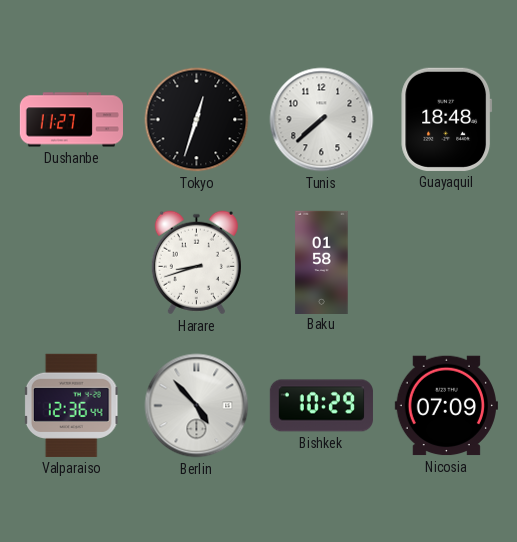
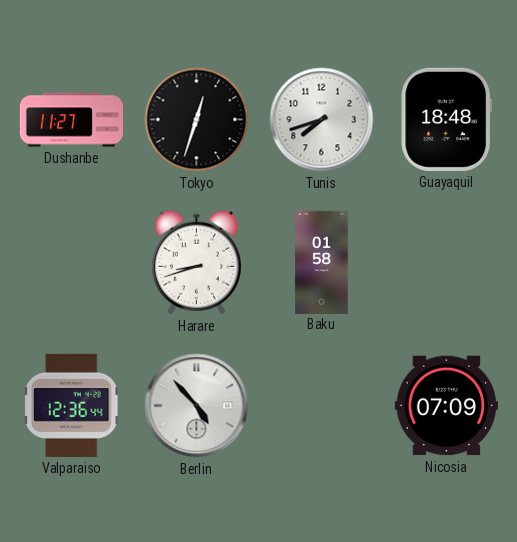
Tunis: 7:38 -> 7:42
Bishkek: 10:29 -> none
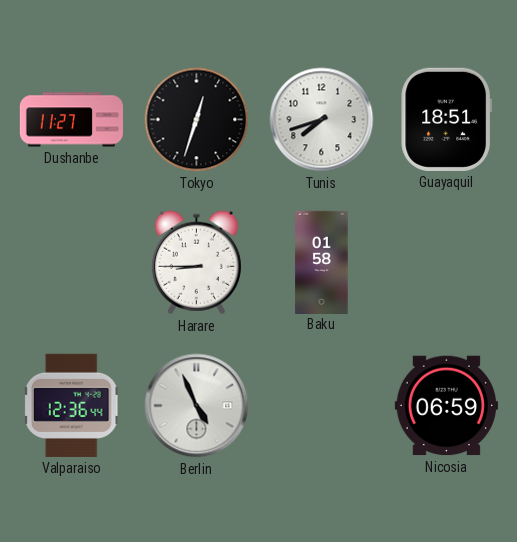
Guayaquil: 18:48 -> 18:51
Harare: 8:42 -> 8:45
Berlin: 4:53 -> 4:56
Nicosia: 07:09 -> 06:59
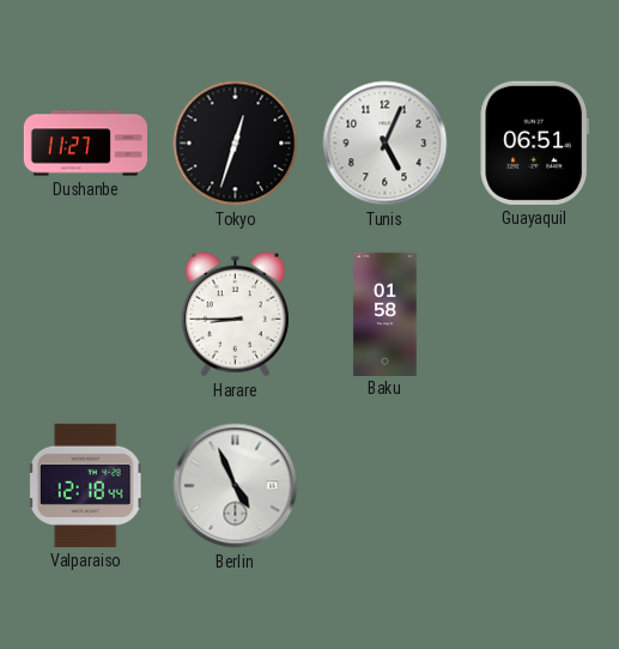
Tunis: 7:42 -> 5:04
Guayaquil: 18:51 -> 06:51
Valparaiso: 12:36 -> 12:18
Nicosia: 06:59 -> none
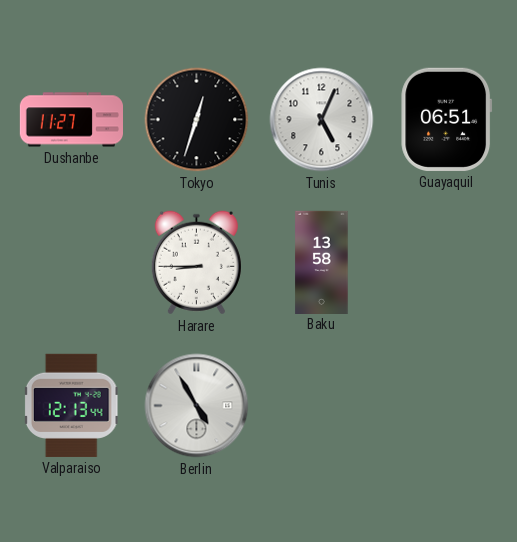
Baku: 01:58 -> 13:58
Valparaiso: 12:18 -> 12:13
Berlin: 4:56 -> 4:55
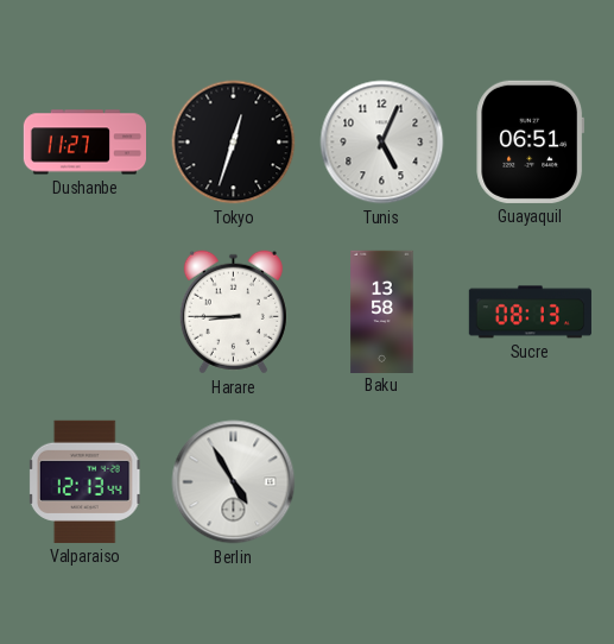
Sucre: none -> 08:13
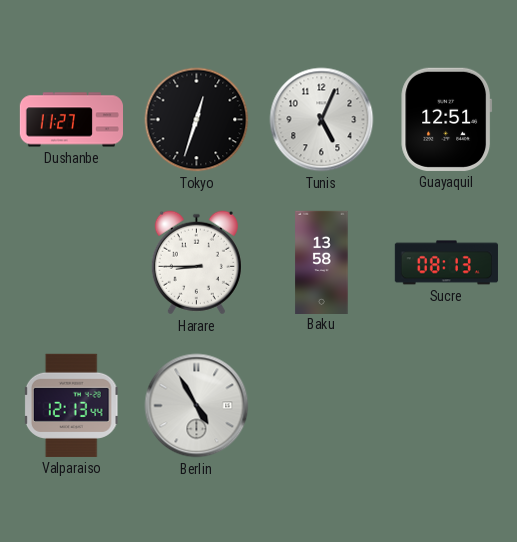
Guayaquil: 06:51 -> 12:51
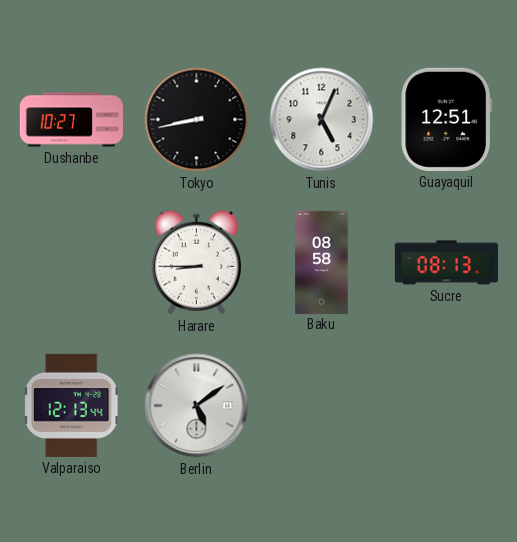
Dushanbe: 11:27 -> 10:27
Tokyo: 12:33 -> 8:43
Baku: 13:58 -> 08:58
Berlin: 4:55 -> 5:09
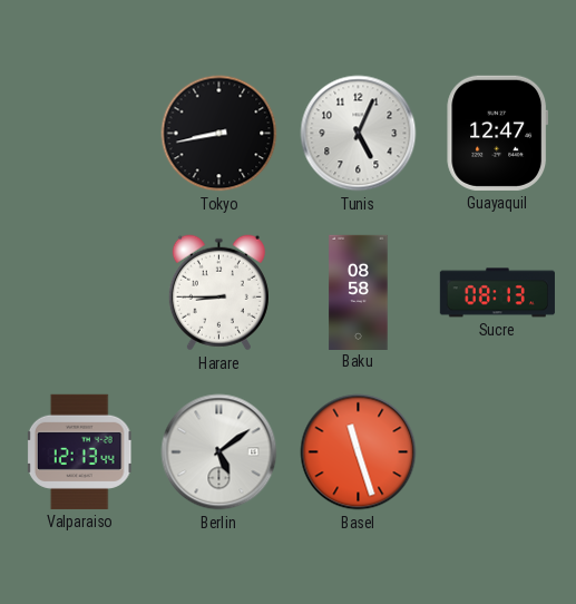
Dushanbe: 10:27 -> none
Guayaquil: 12:51 -> 12:47
Basel: none -> 11:27
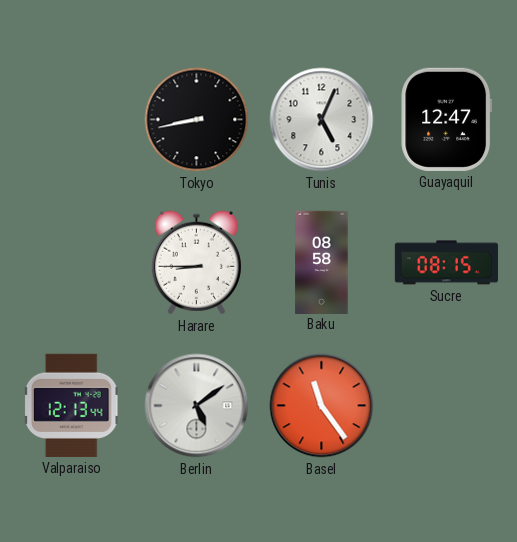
Sucre: 08:13 -> 08:15
Basel: 11:27 -> 11:24
